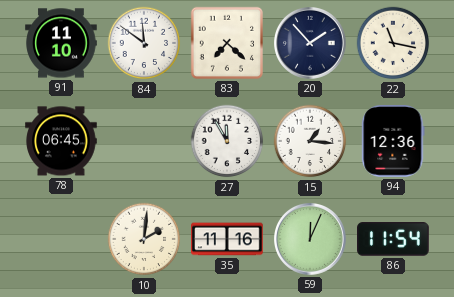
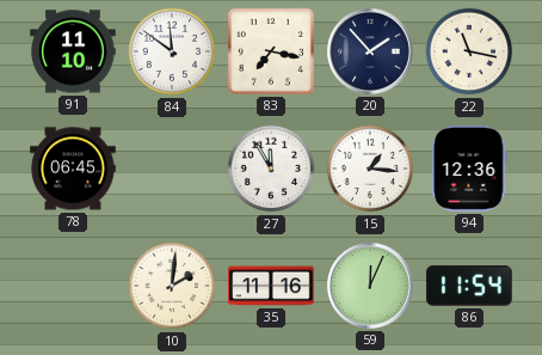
83: 7:22 -> 7:17
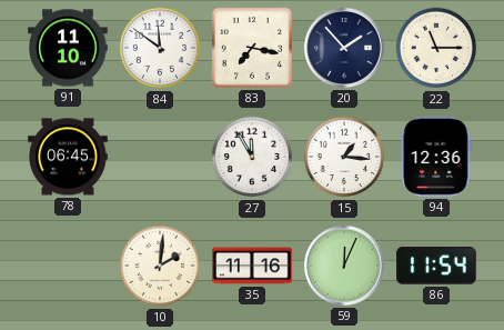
22: 11:17 -> 11:15
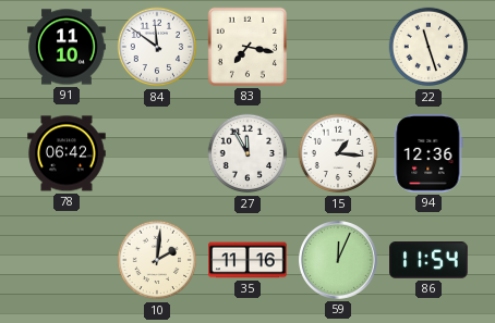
20: 1:53 -> none
22: 11:15 -> 11:27
78: 06:45 -> 06:42
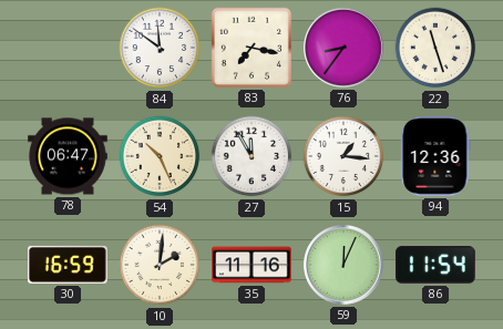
91: 11:10 -> none
76: none -> 8:36
78: 06:42 -> 06:47
54: none -> 10:26
30: none -> 16:59
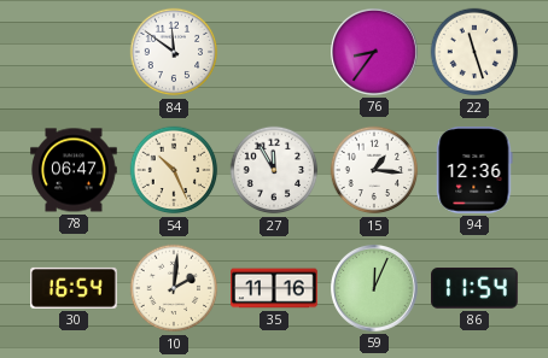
83: 7:17 -> none
30: 16:59 -> 16:54
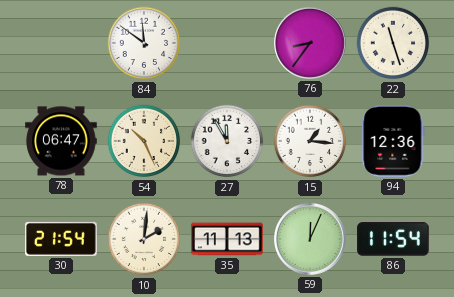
30: 16:54 -> 21:54
35: 11:16 -> 11:13
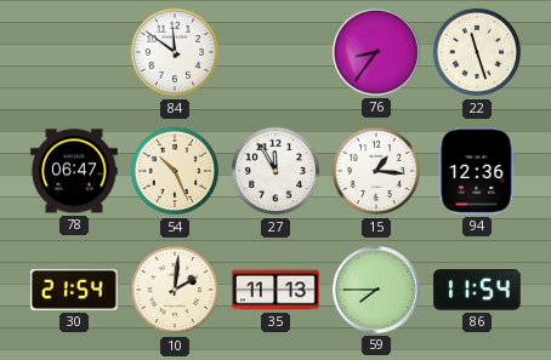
59: 12:04 -> 7:45
